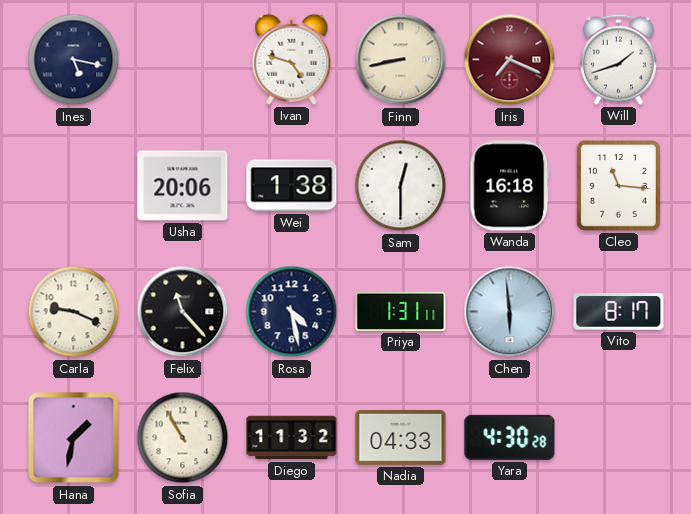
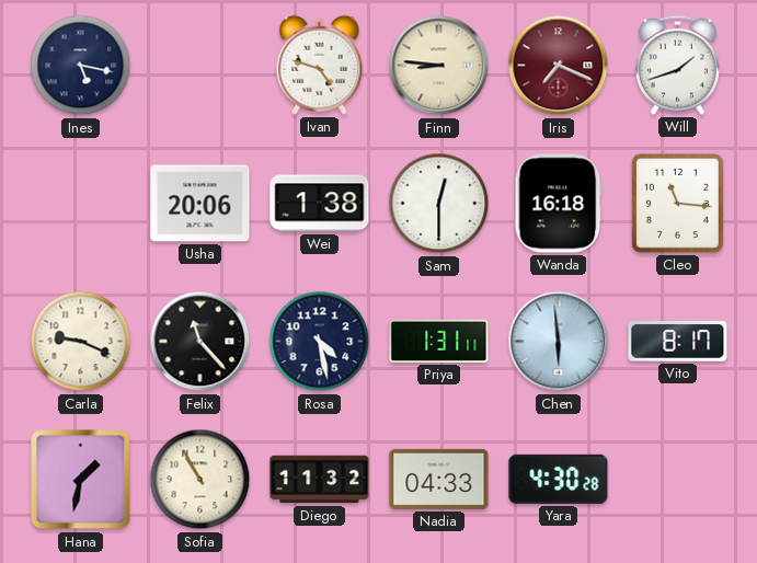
Finn: 8:43 -> 8:46
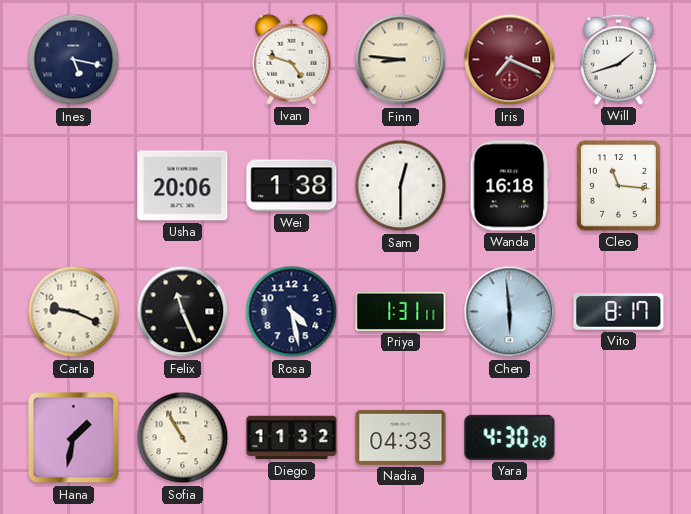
Felix: 11:23 -> 11:26
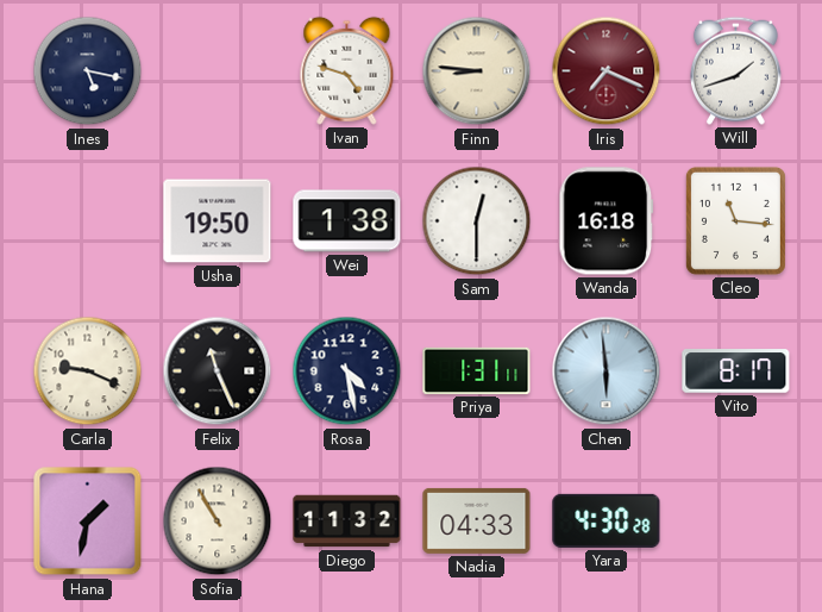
Usha: 20:06 -> 19:50
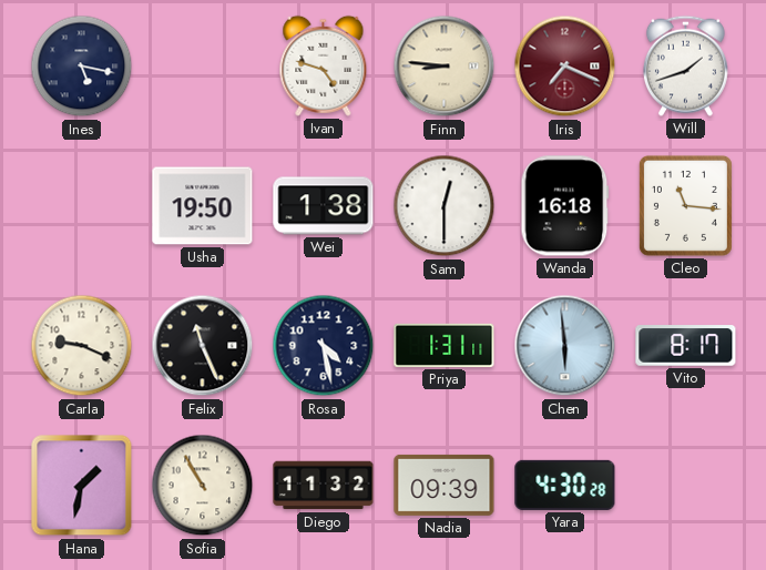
Nadia: 04:33 -> 09:39
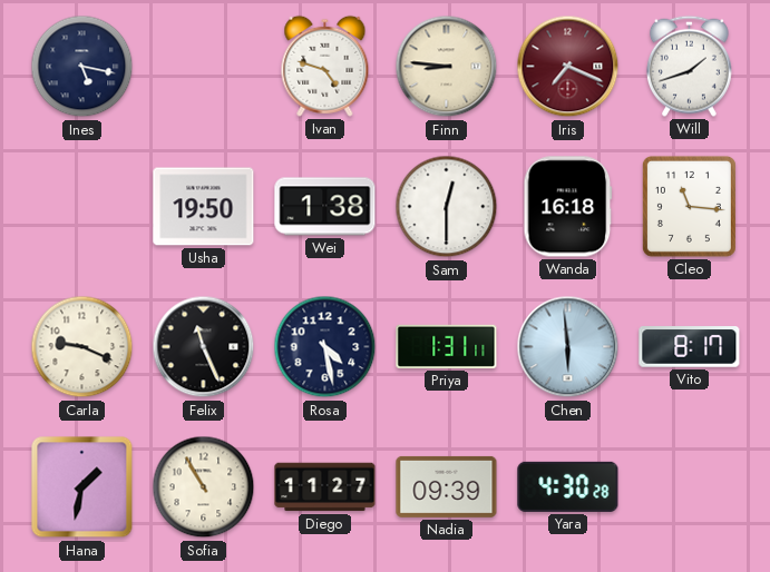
Diego: 11:32 -> 11:27
